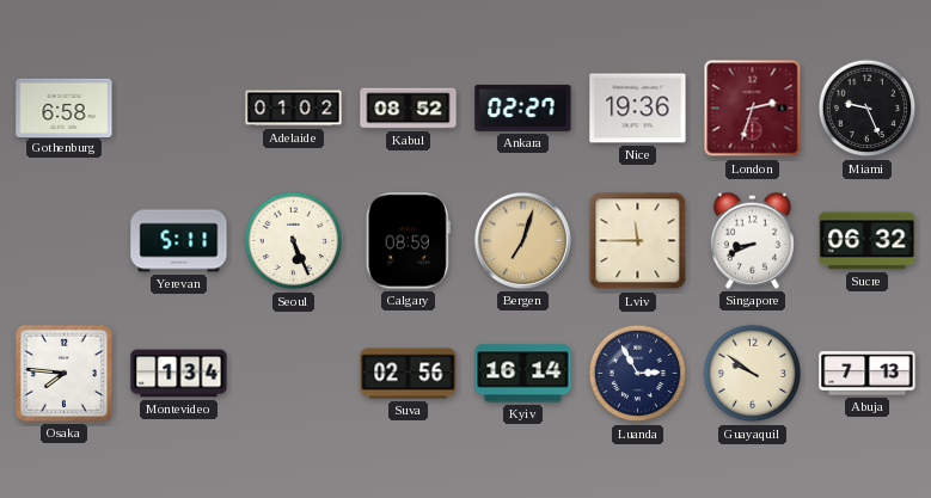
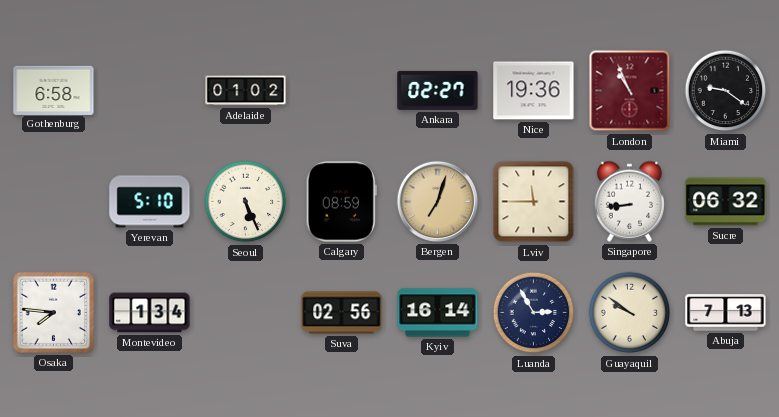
Kabul: 08:52 -> none
London: 2:33 -> 10:56
Miami: 9:26 -> 9:21
Yerevan: 5:11 -> 5:10
Singapore: 8:41 -> 8:44
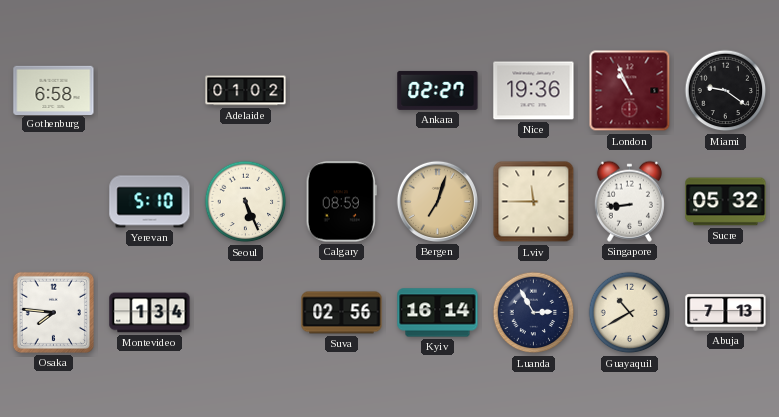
Sucre: 06:32 -> 05:32
Guayaquil: 9:51 -> 10:40
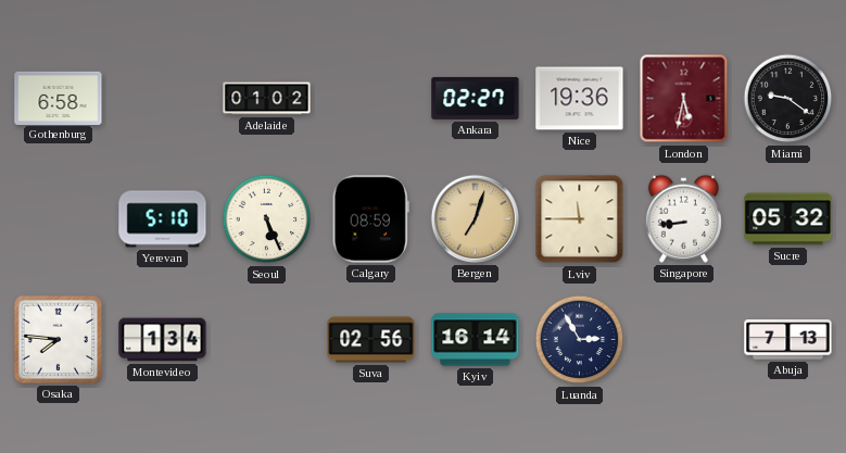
London: 10:56 -> 5:32
Guayaquil: 10:40 -> none
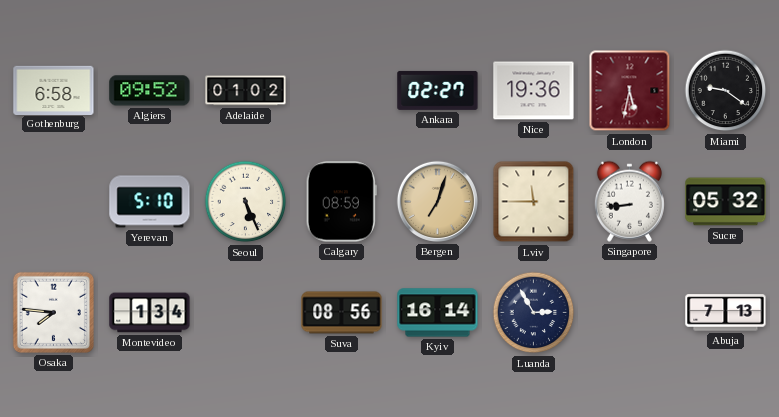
Algiers: none -> 09:52
Suva: 02:56 -> 08:56
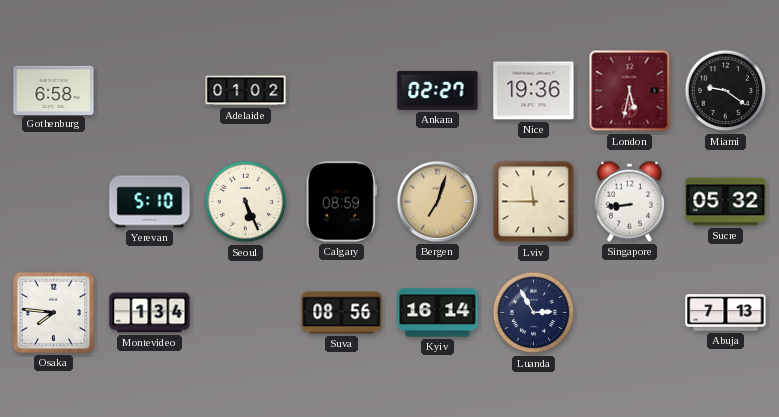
Algiers: 09:52 -> none
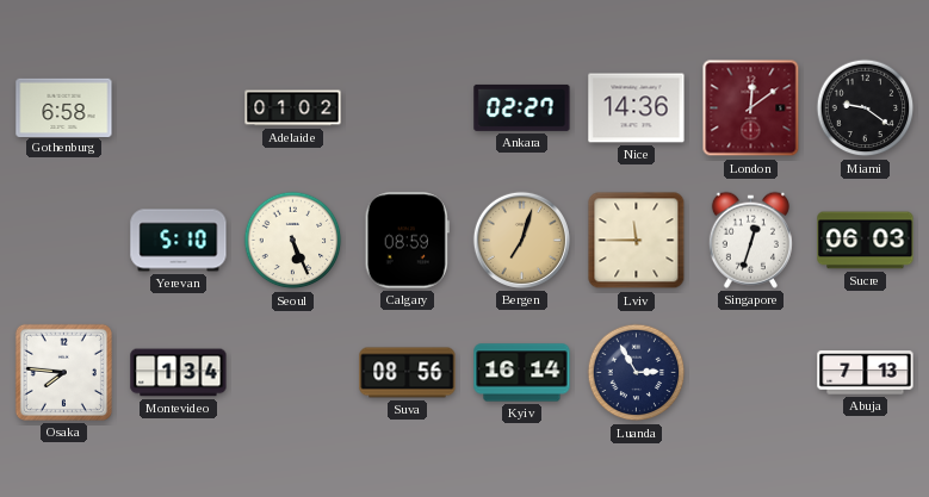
Nice: 19:36 -> 14:36
London: 5:32 -> 12:09
Singapore: 8:44 -> 12:33
Sucre: 05:32 -> 06:03
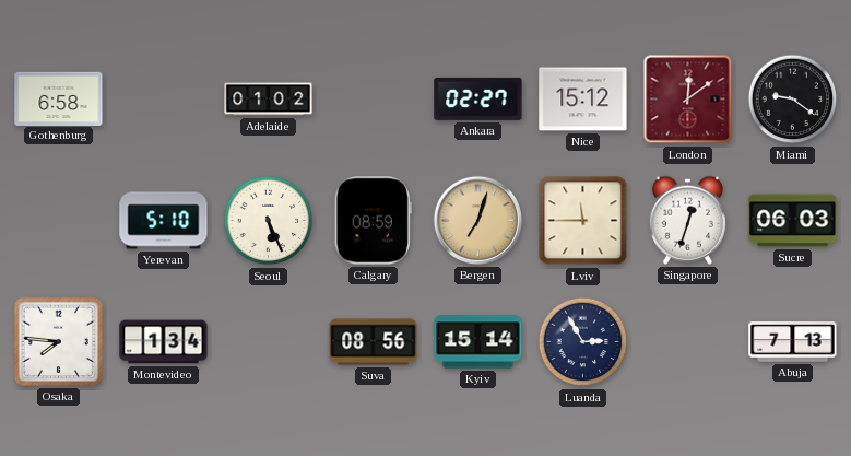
Nice: 14:36 -> 15:12
Kyiv: 16:14 -> 15:14
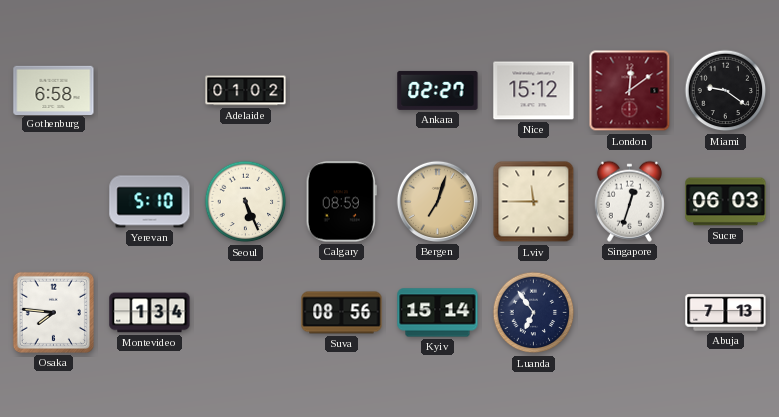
Luanda: 2:55 -> 6:54
